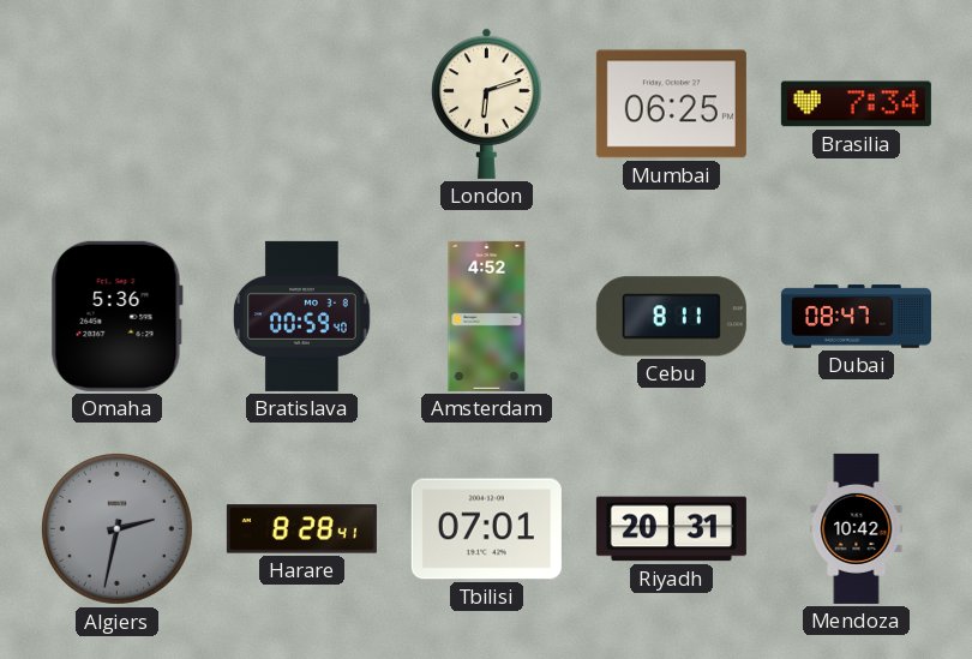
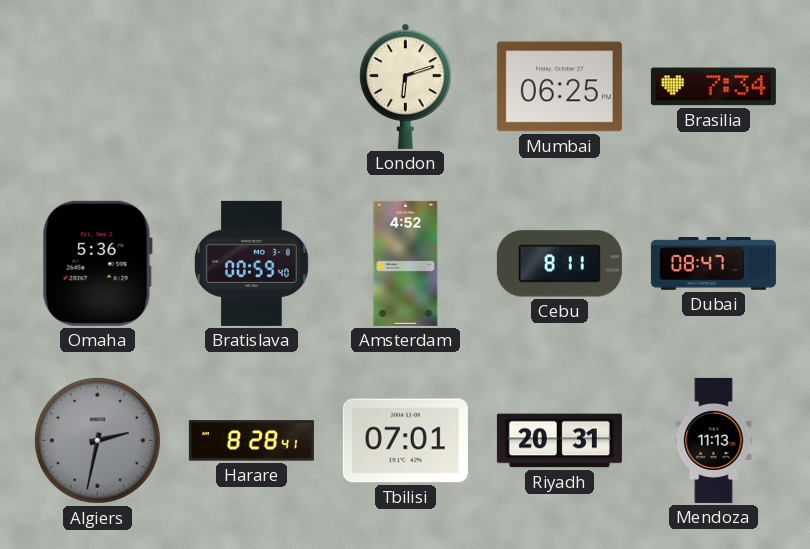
Mendoza: 10:42 -> 11:13
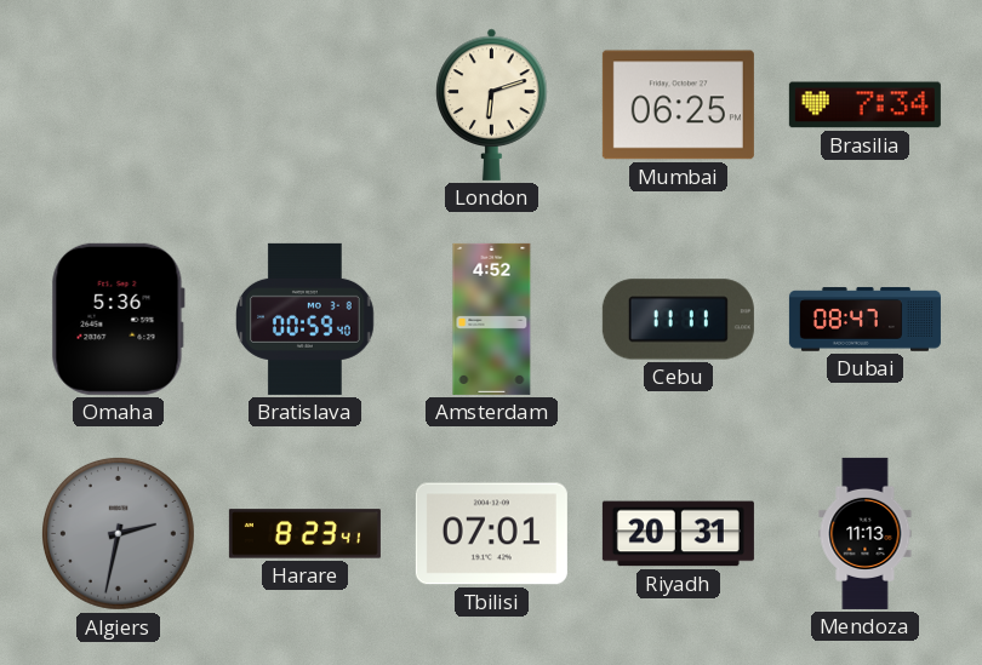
Cebu: 8:11 -> 11:11
Harare: 8:28 -> 8:23
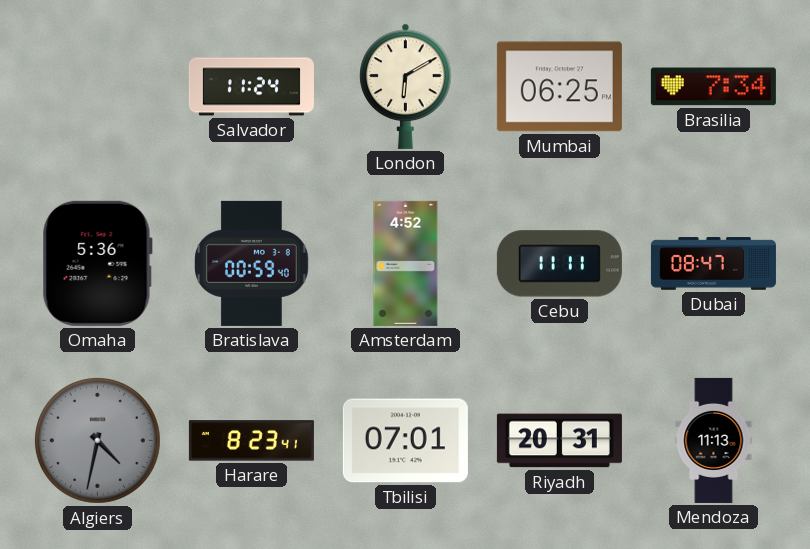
Salvador: none -> 11:24
London: 6:12 -> 6:10
Algiers: 2:32 -> 4:32
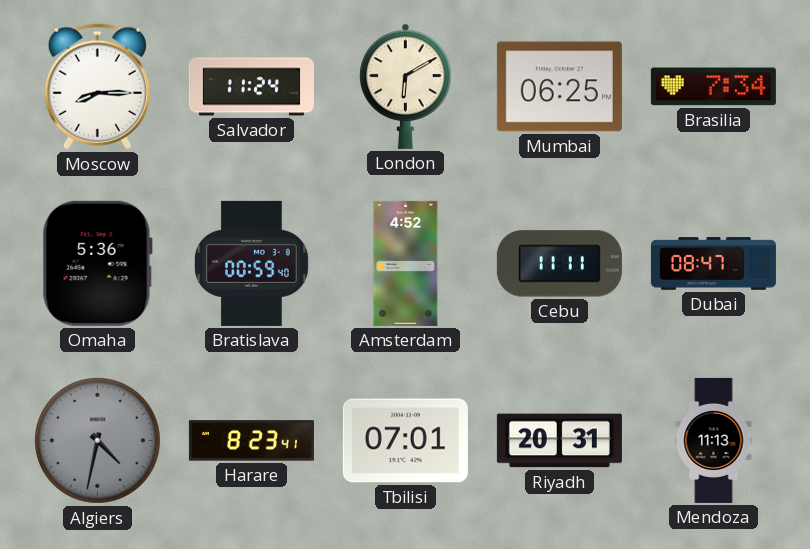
Moscow: none -> 8:15
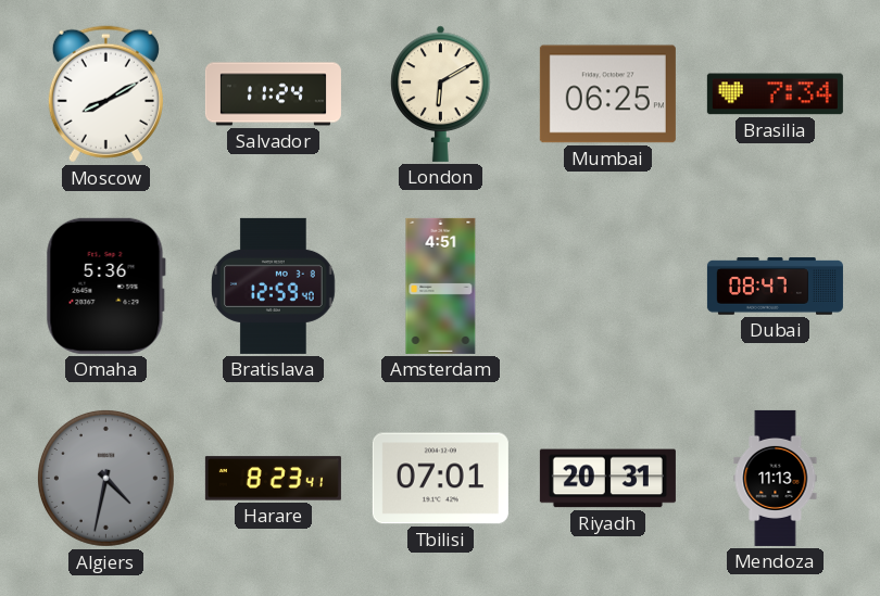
Moscow: 8:15 -> 8:10
Bratislava: 00:59 -> 12:59
Amsterdam: 4:52 -> 4:51
Cebu: 11:11 -> none
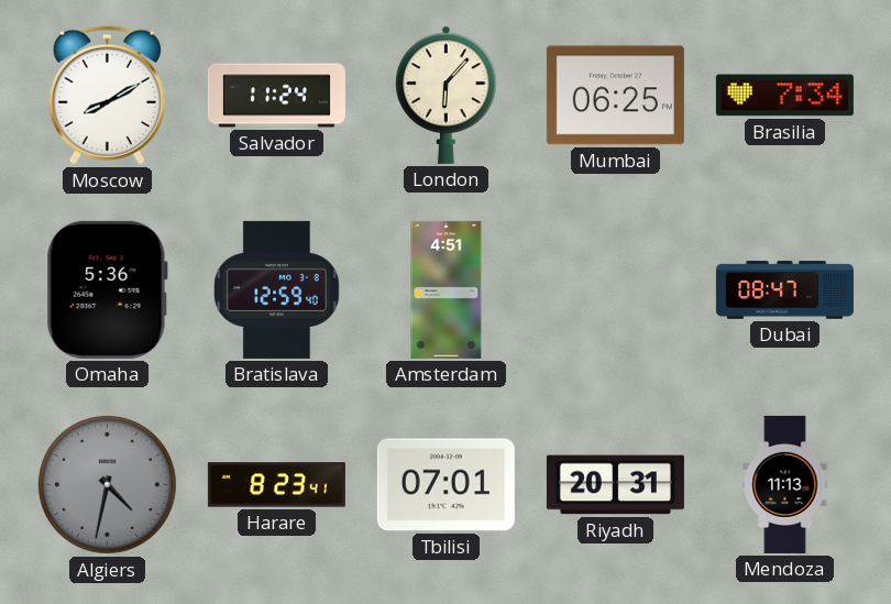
London: 6:10 -> 6:07
